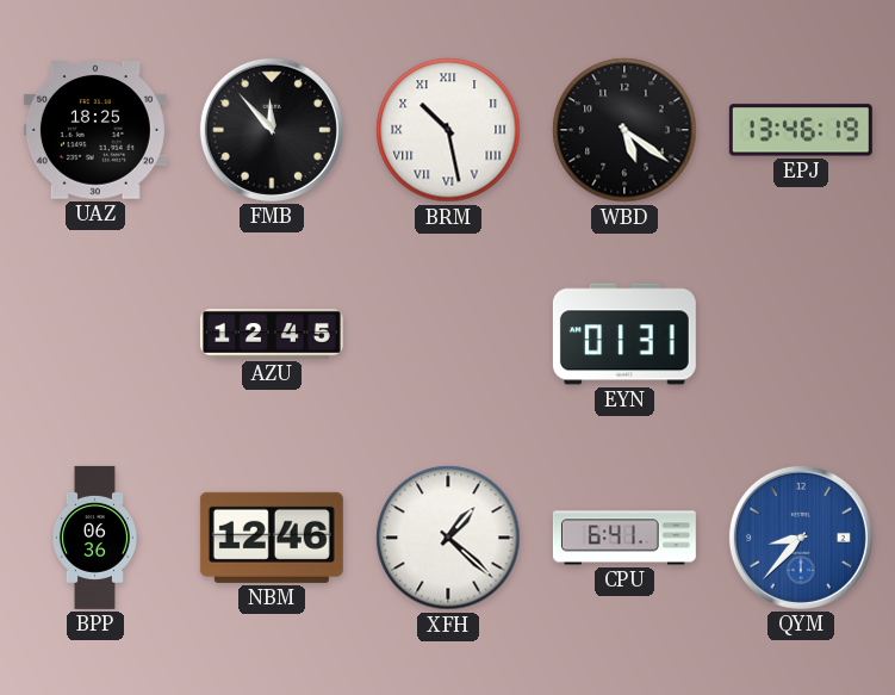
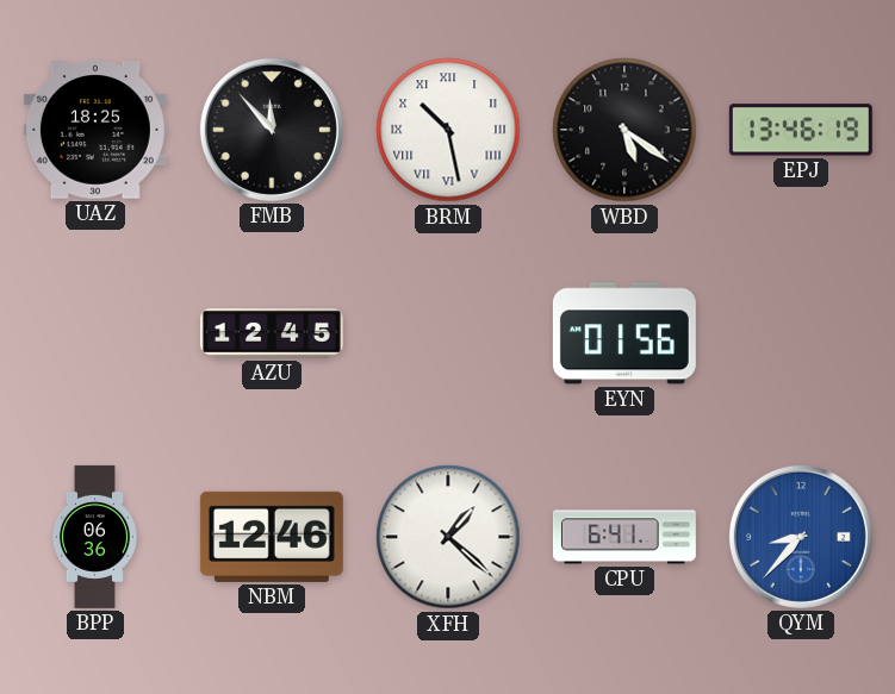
EYN: 01:31 -> 01:56
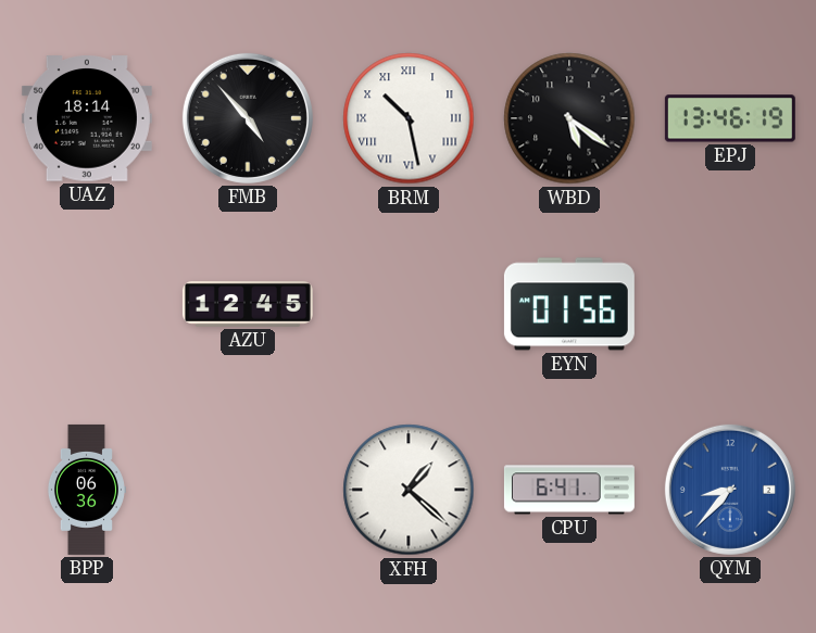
UAZ: 18:25 -> 18:14
FMB: 11:53 -> 4:53
NBM: 12:46 -> none
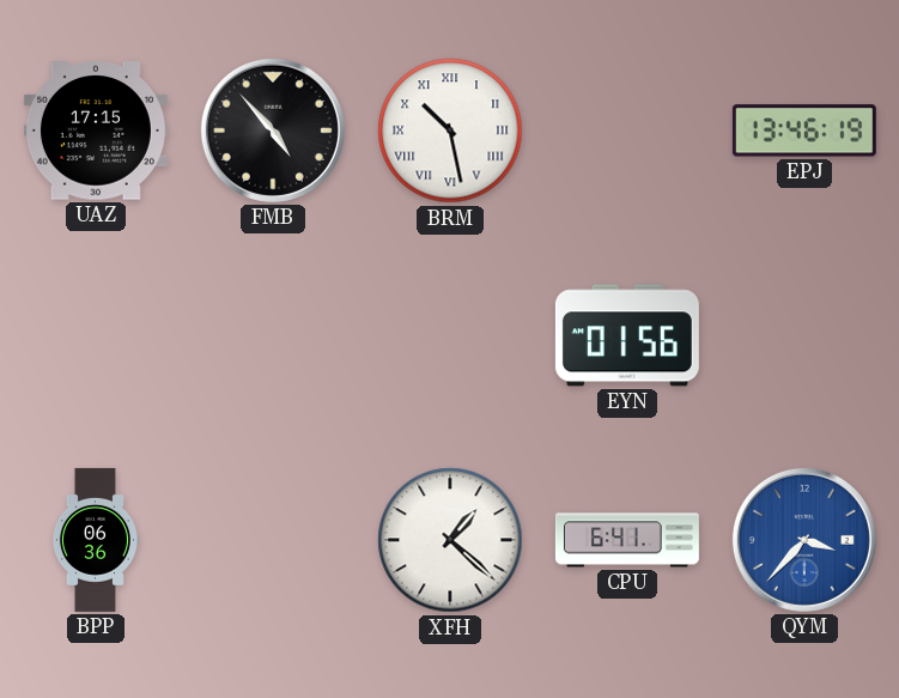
UAZ: 18:14 -> 17:15
WBD: 5:21 -> none
AZU: 12:45 -> none
QYM: 8:37 -> 3:37
